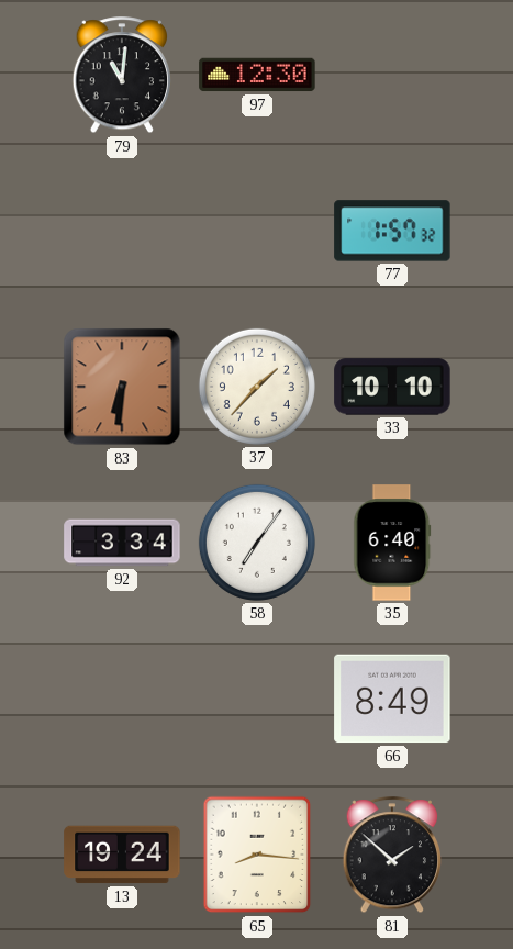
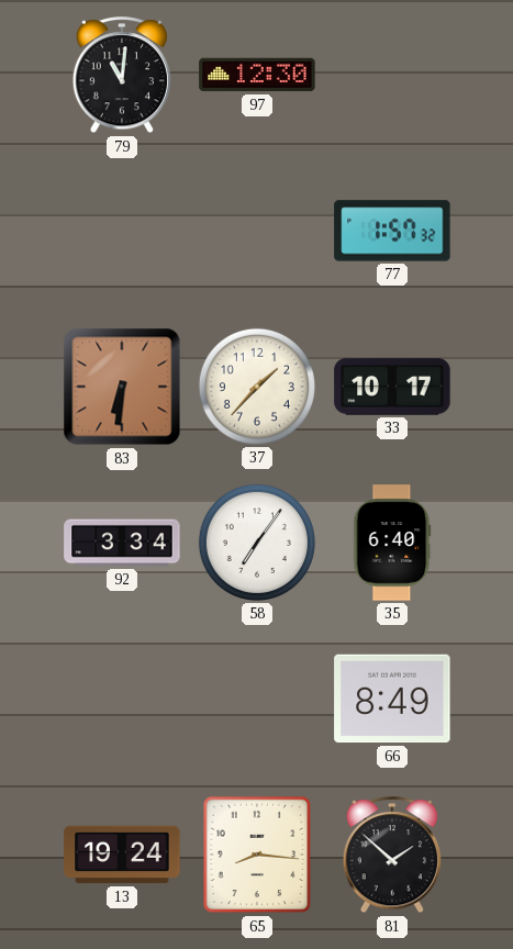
33: 10:10 -> 10:17
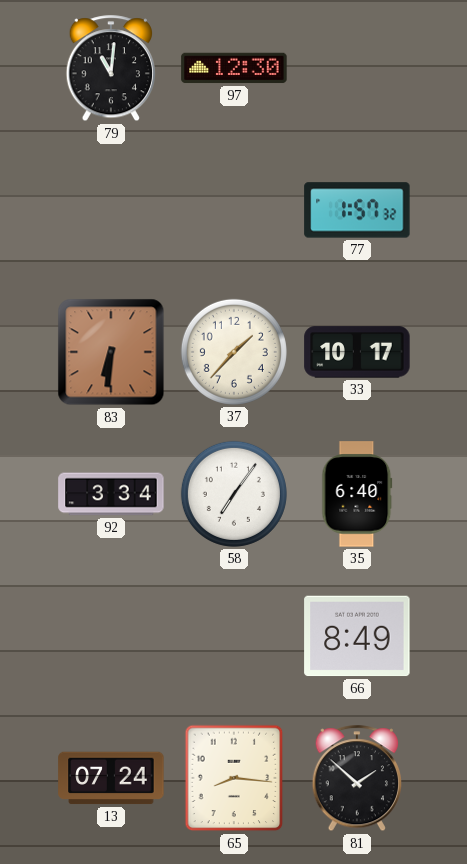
13: 19:24 -> 07:24
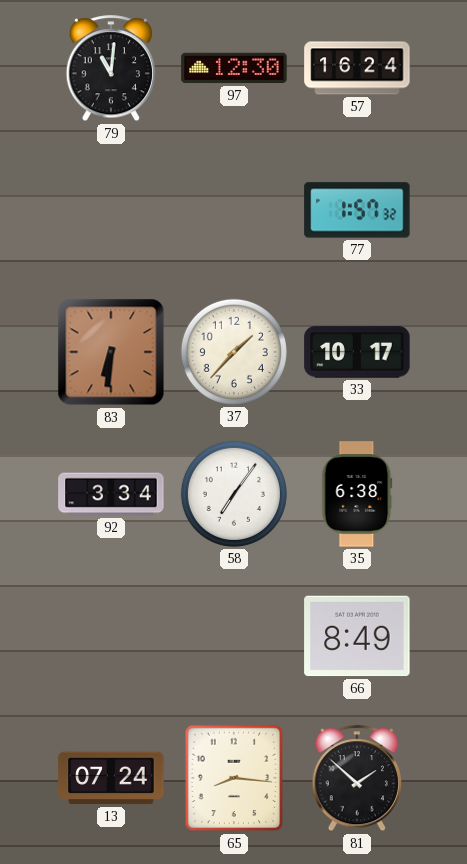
57: none -> 16:24
35: 6:40 -> 6:38
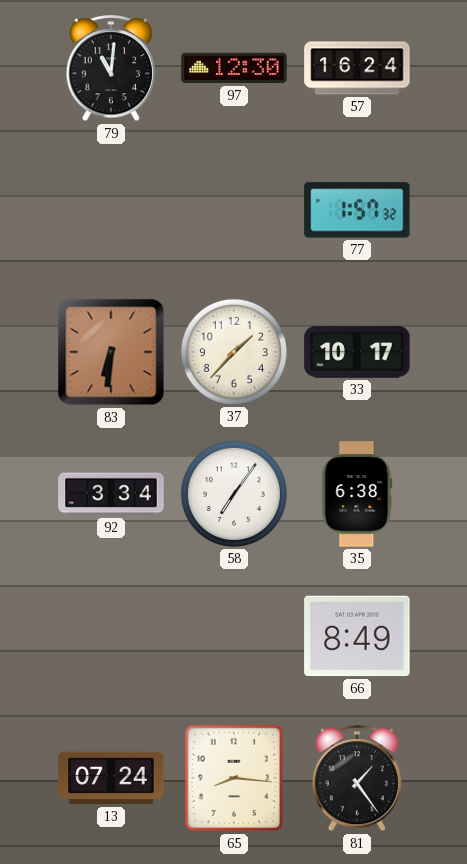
81: 1:52 -> 1:24
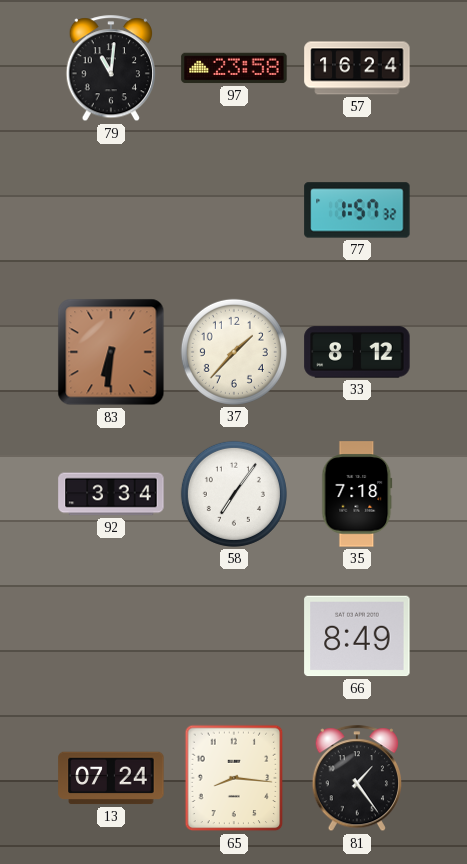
97: 12:30 -> 23:58
33: 10:17 -> 8:12
35: 6:38 -> 7:18
